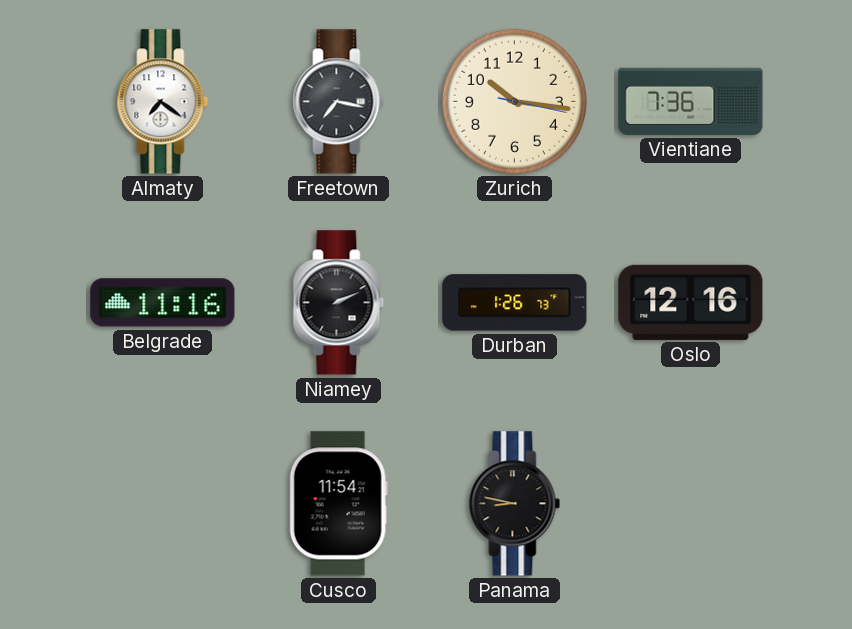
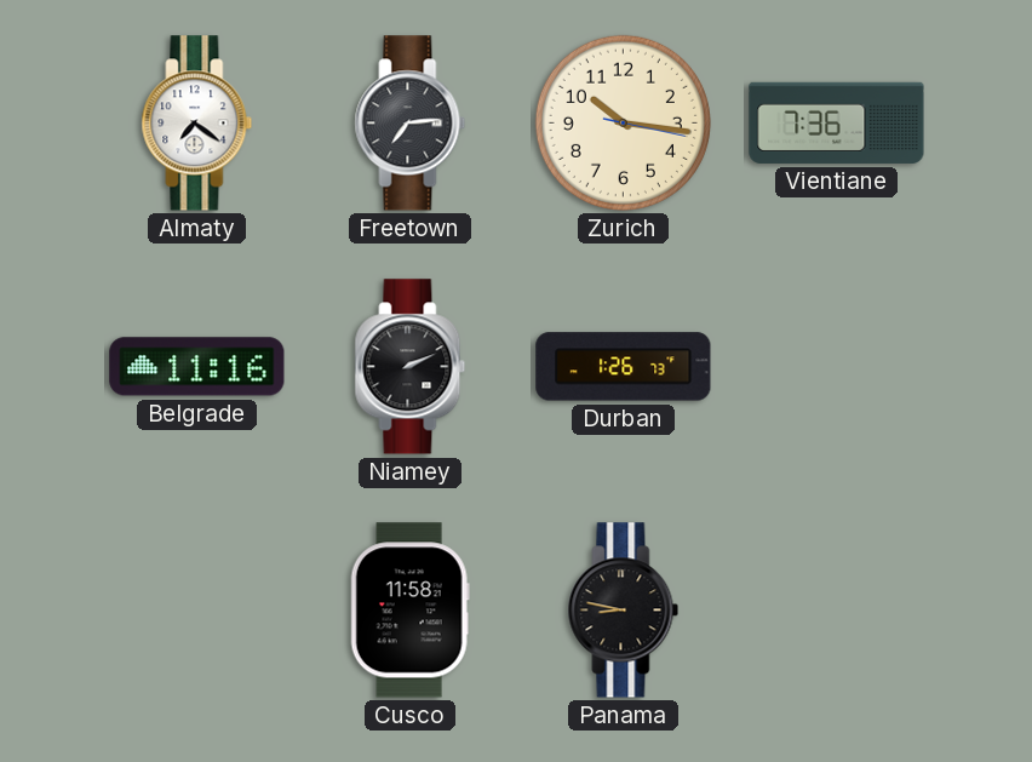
Freetown: 7:17 -> 7:14
Oslo: 12:16 -> none
Cusco: 11:54 -> 11:58
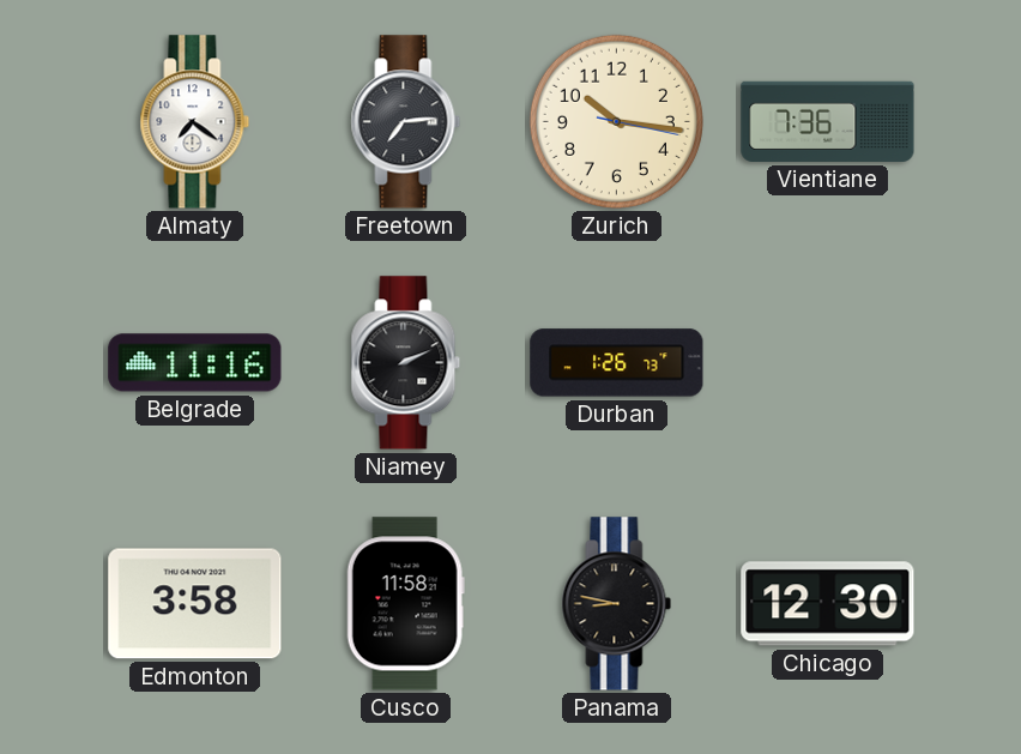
Edmonton: none -> 3:58
Chicago: none -> 12:30
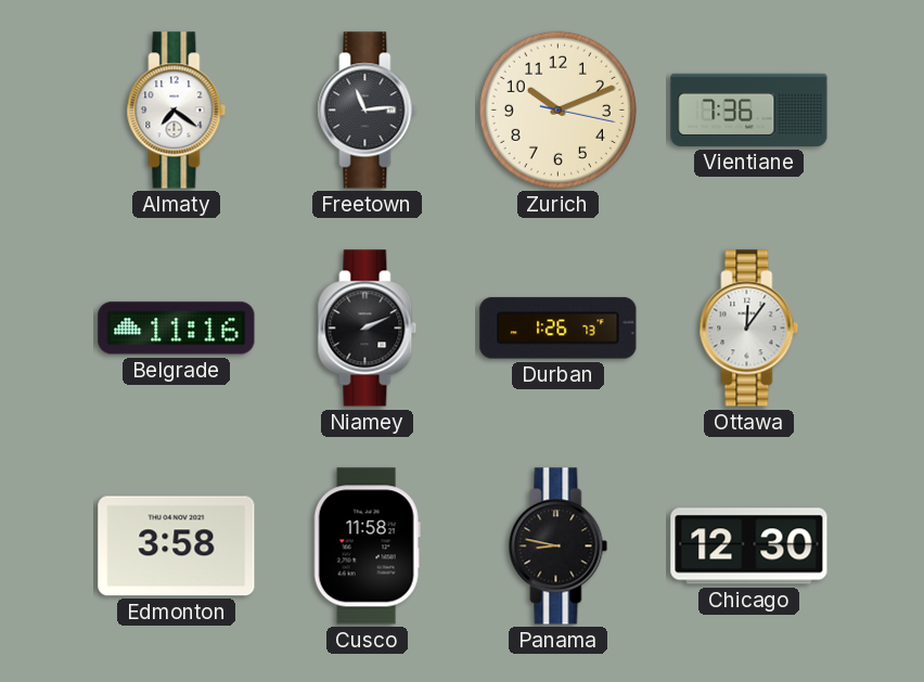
Freetown: 7:14 -> 11:14
Zurich: 10:16 -> 10:11
Ottawa: none -> 12:06
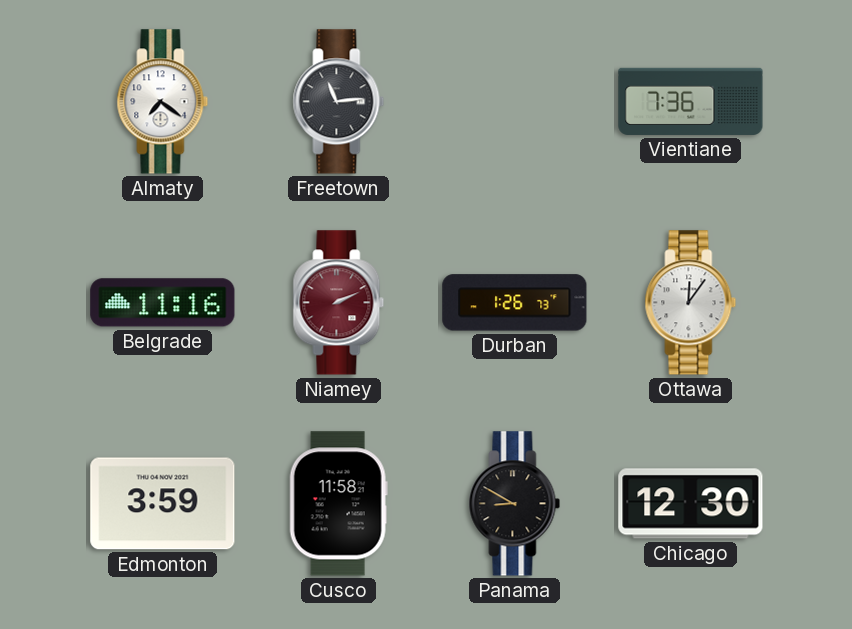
Zurich: 10:11 -> none
Niamey dial: black -> burgundy
Edmonton: 3:58 -> 3:59
Panama: 8:47 -> 8:50
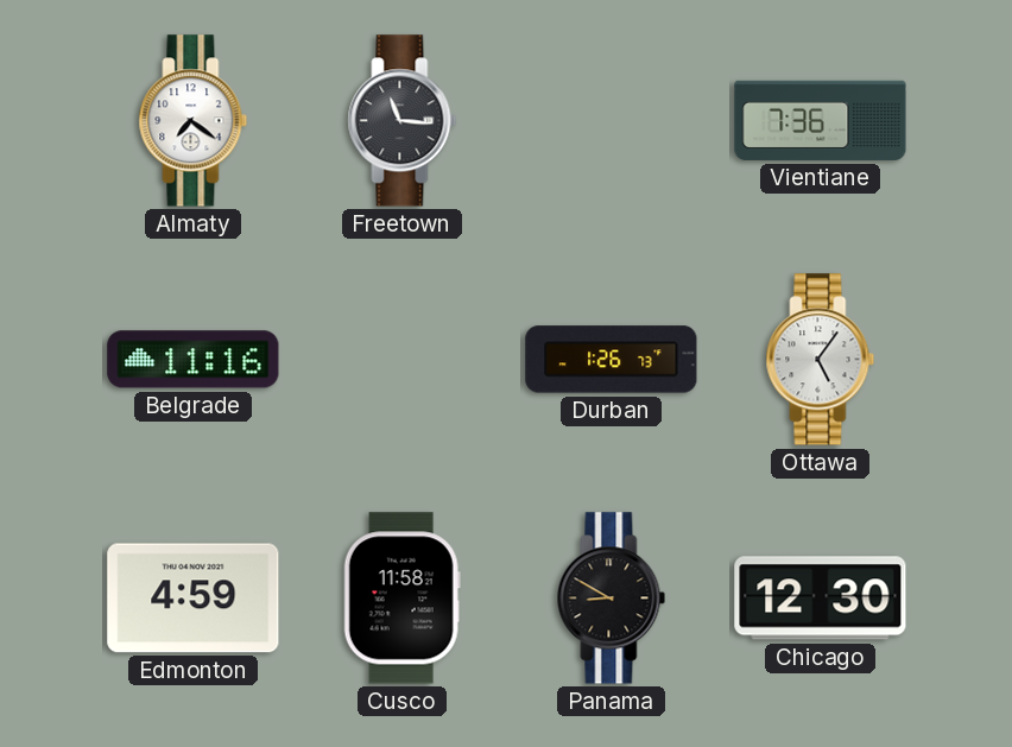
Freetown: 11:14 -> 11:16
Niamey: 2:11 -> none
Ottawa: 12:06 -> 5:06
Edmonton: 3:59 -> 4:59
